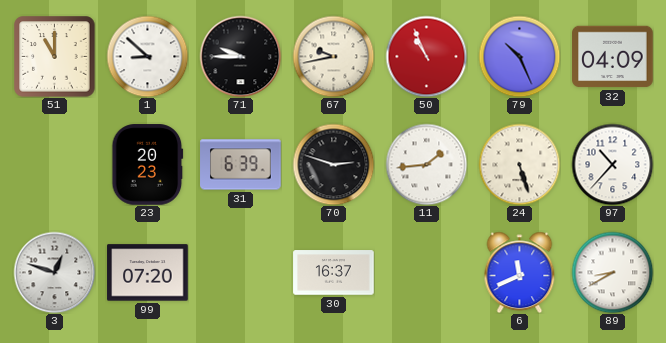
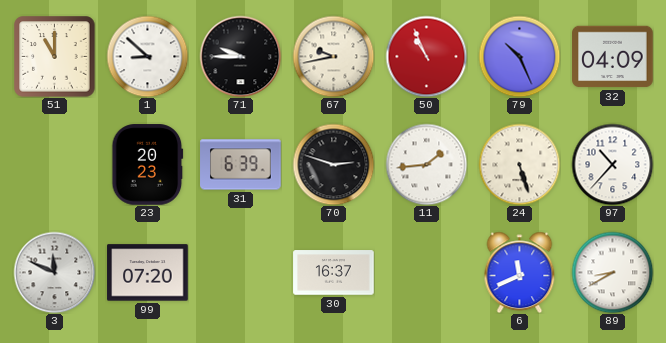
3: 12:48 -> 11:49
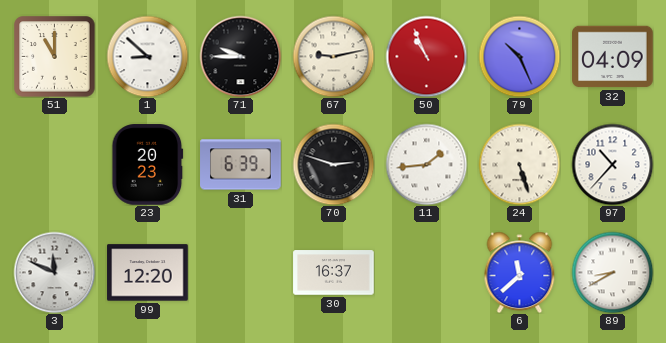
67: 9:43 -> 9:13
99: 07:20 -> 12:20
6: 11:41 -> 11:38
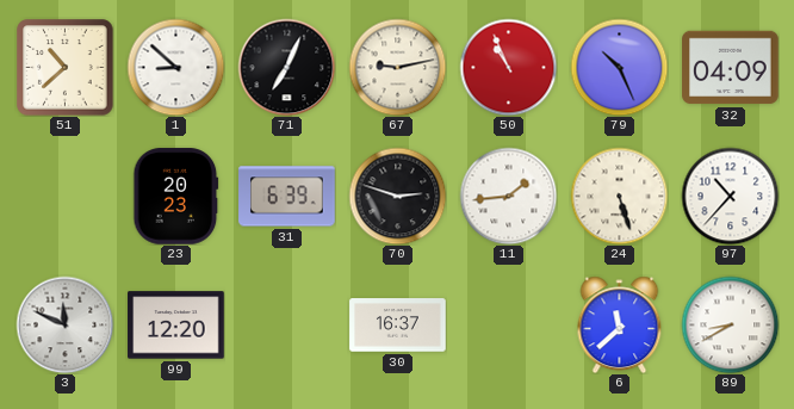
51: 11:00 -> 10:38
71: 9:45 -> 7:04
